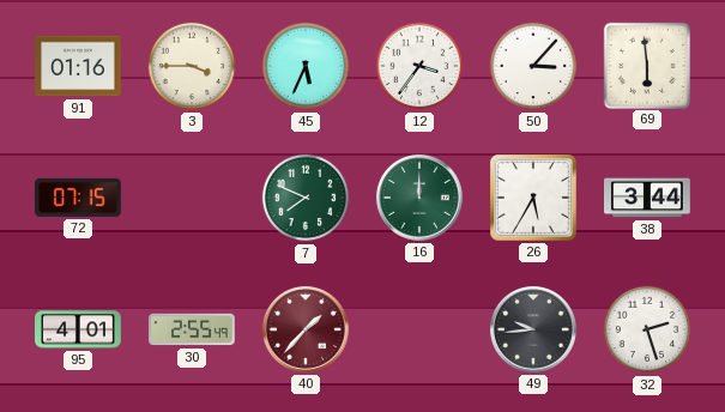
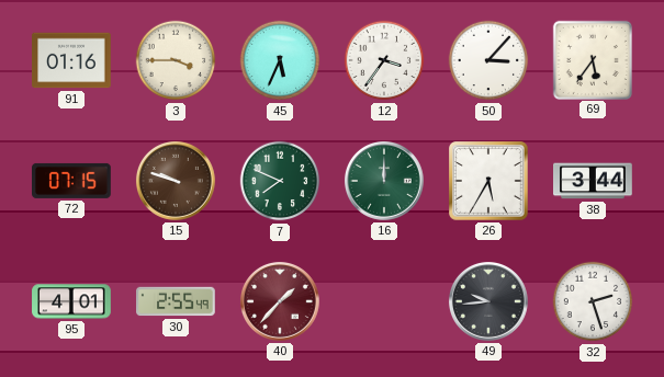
69: 5:59 -> 5:36
15: none -> 9:48
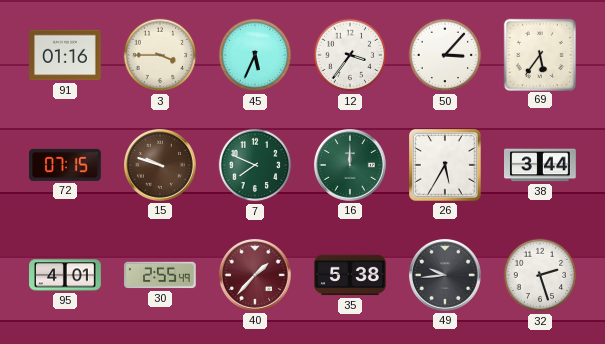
35: none -> 5:38
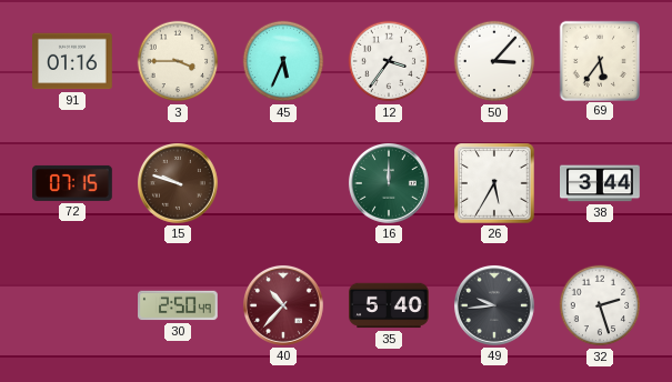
7: 7:49 -> none
95: 4:01 -> none
30: 2:55 -> 2:50
40: 1:37 -> 10:37
35: 5:38 -> 5:40
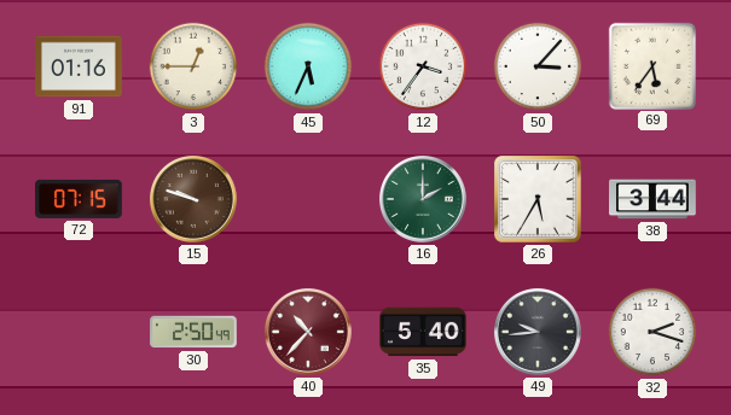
3: 3:45 -> 12:45
16: 12:00 -> 2:00
32: 2:27 -> 2:18
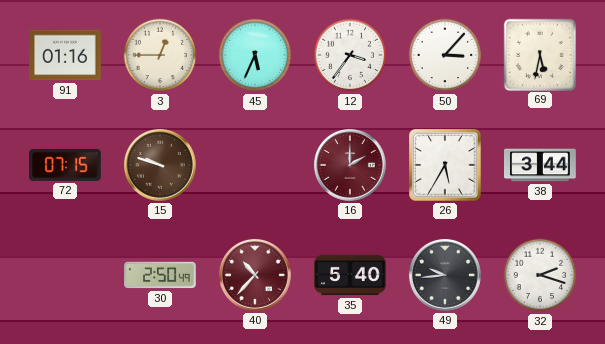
69: 5:36 -> 5:32
16 dial: green -> burgundy
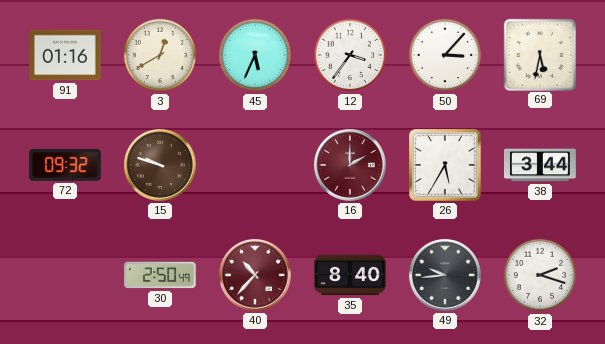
3: 12:45 -> 12:40
72: 07:15 -> 09:32
35: 5:40 -> 8:40
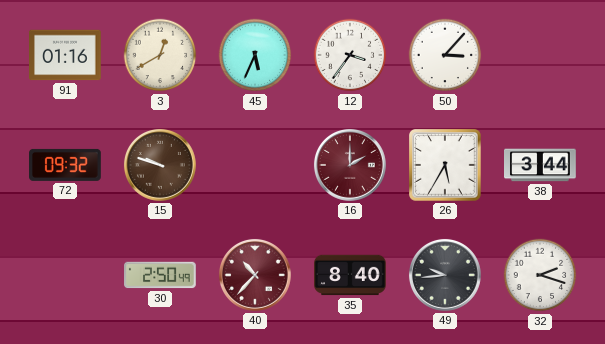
69: 5:32 -> none
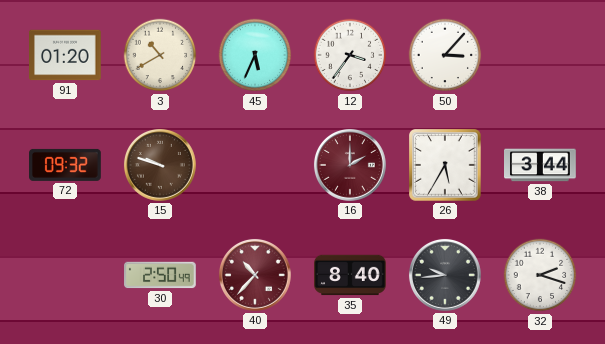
91: 01:16 -> 01:20
3: 12:40 -> 10:40
